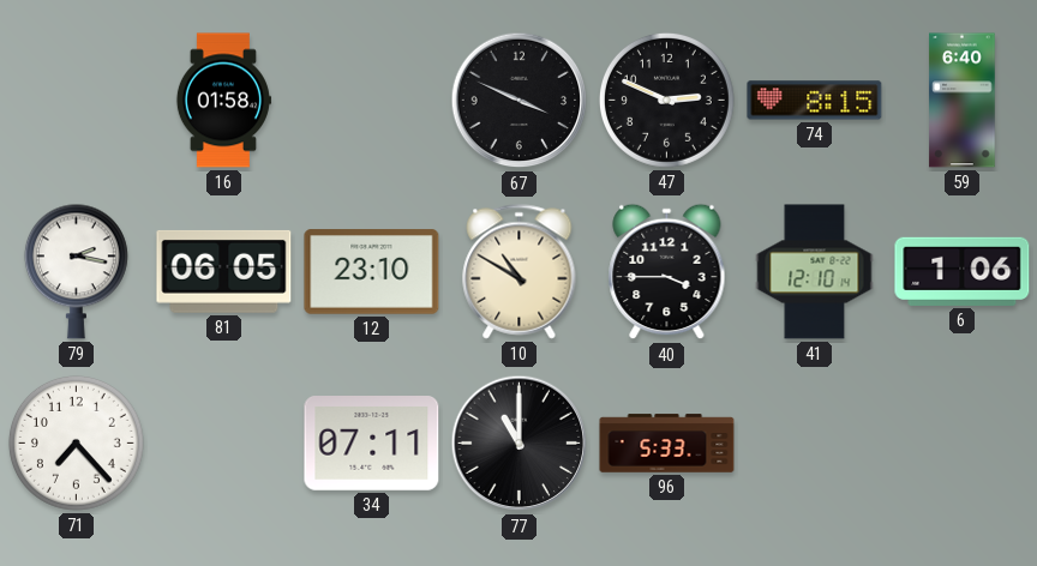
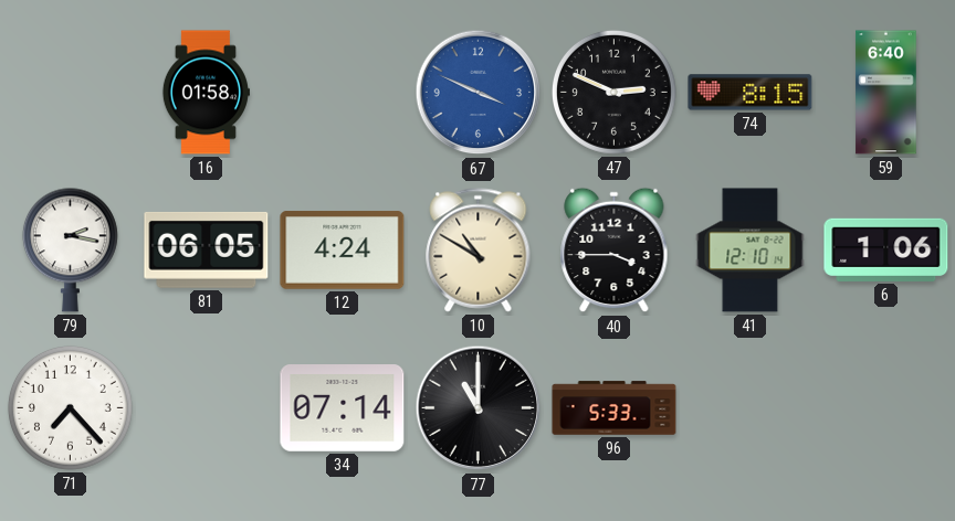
67 dial: black -> blue
12: 23:10 -> 4:24
34: 07:11 -> 07:14
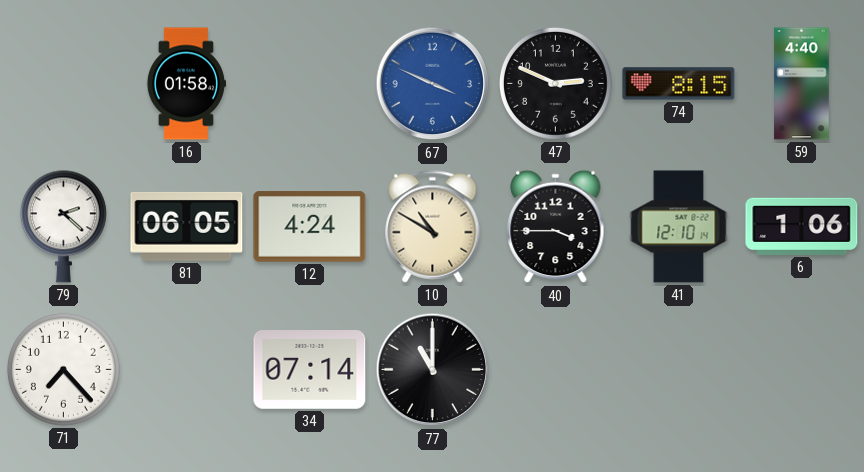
59: 6:40 -> 4:40
79: 2:17 -> 2:22
96: 5:33 -> none
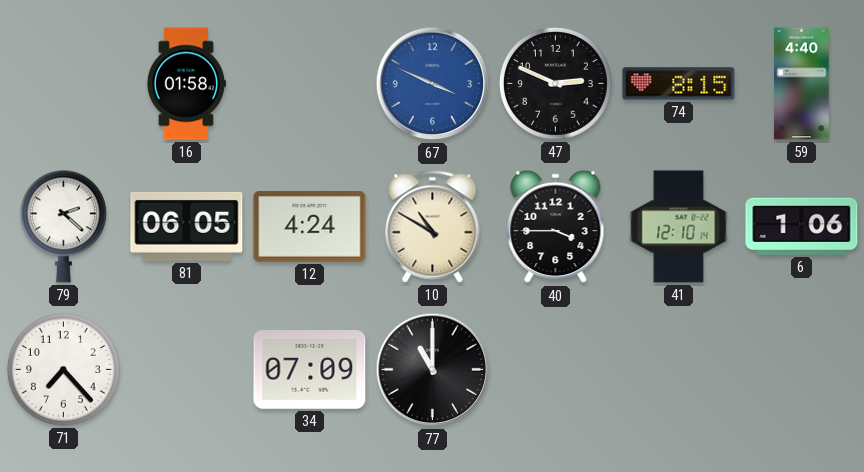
34: 07:14 -> 07:09
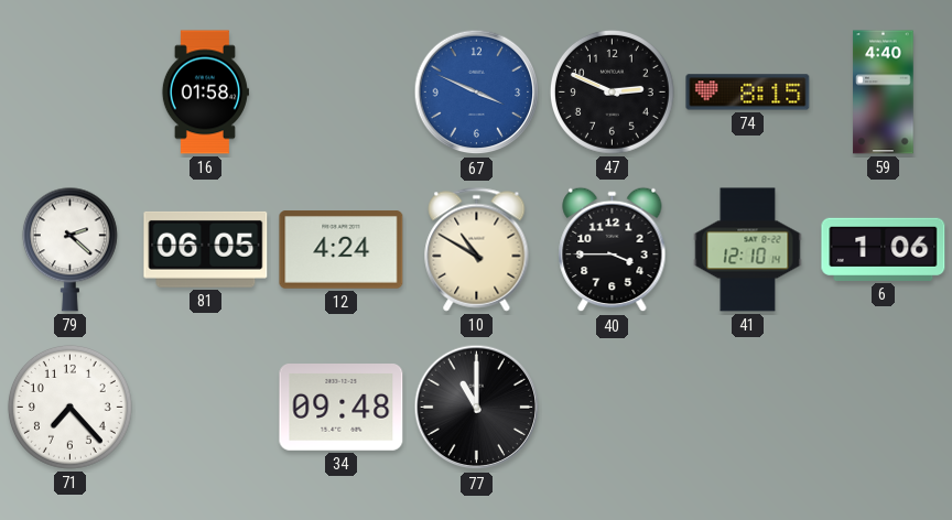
34: 07:09 -> 09:48
